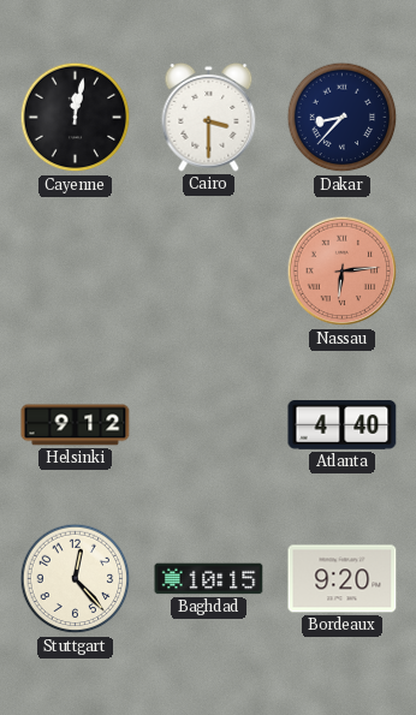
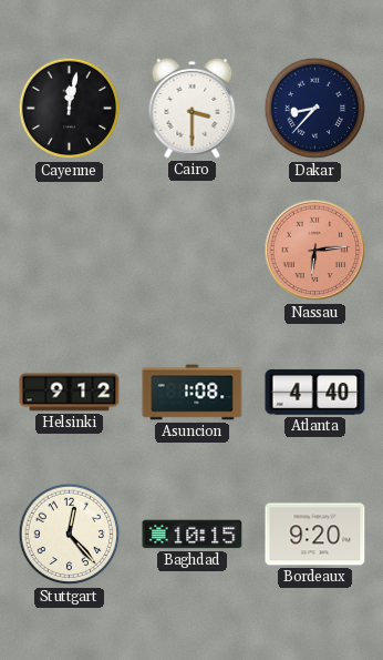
Asuncion: none -> 1:08
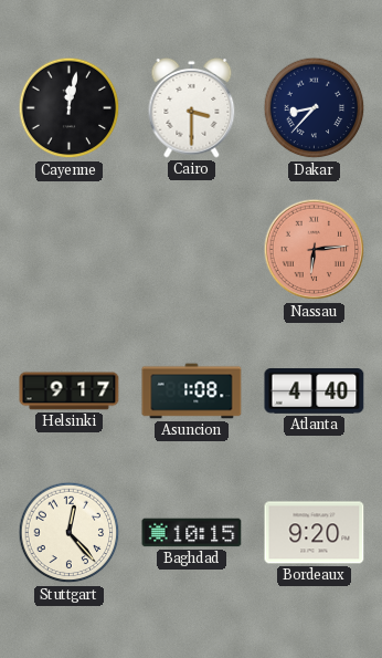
Helsinki: 9:12 -> 9:17
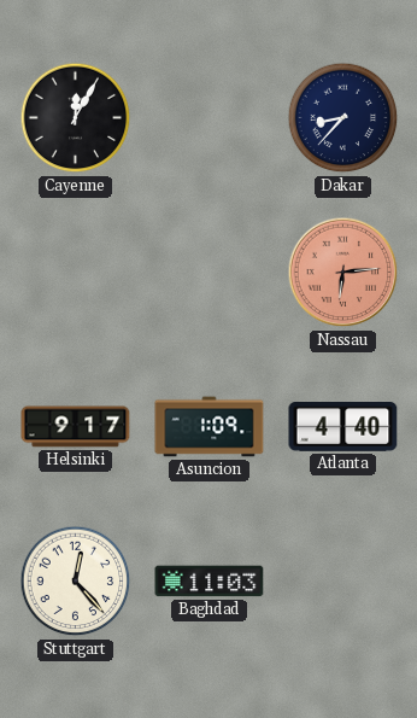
Cayenne: 12:02 -> 12:05
Cairo: 3:30 -> none
Asuncion: 1:08 -> 1:09
Baghdad: 10:15 -> 11:03
Bordeaux: 9:20 -> none
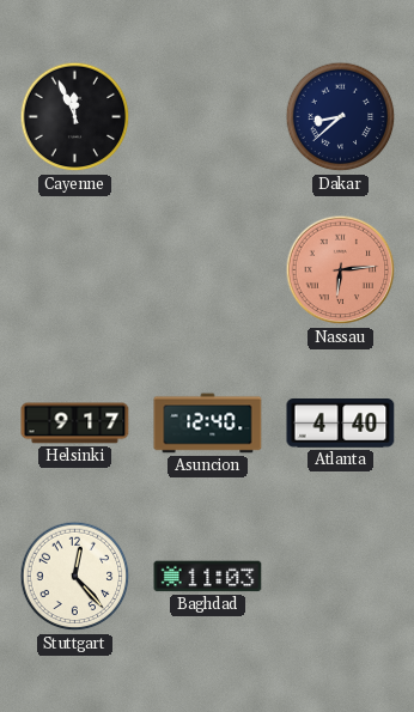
Cayenne: 12:05 -> 11:56
Dakar: 8:37 -> 8:38
Asuncion: 1:09 -> 12:40
